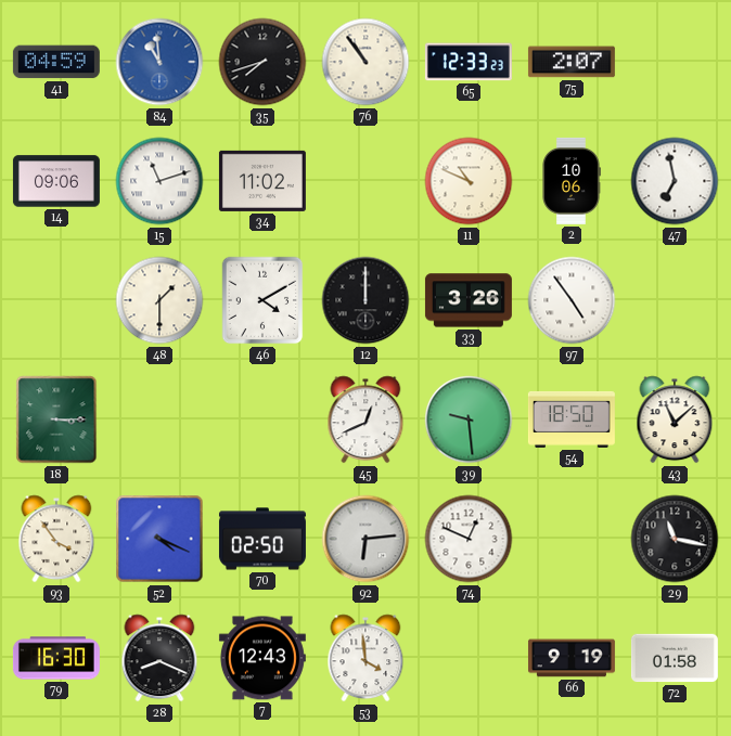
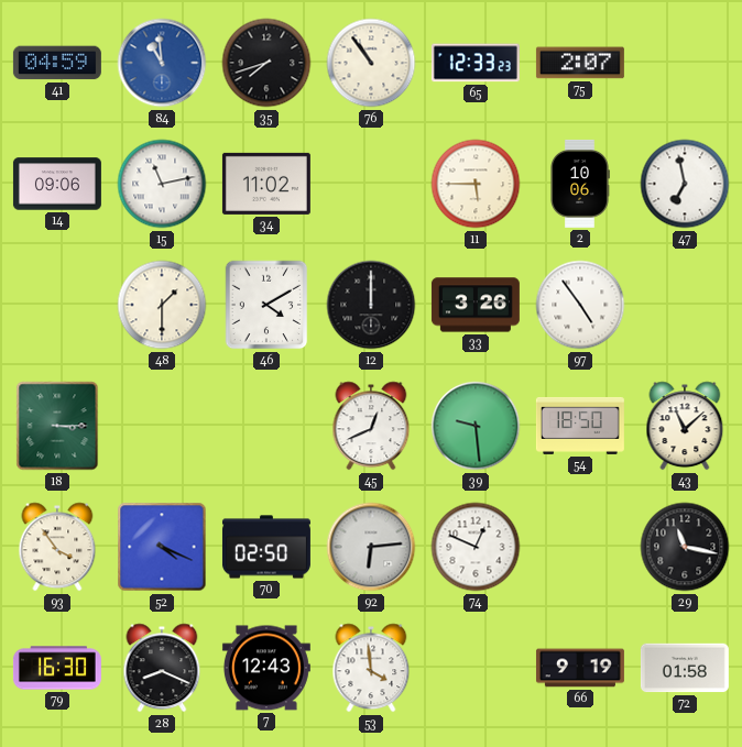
15: 11:12 -> 11:13
11: 10:49 -> 5:45
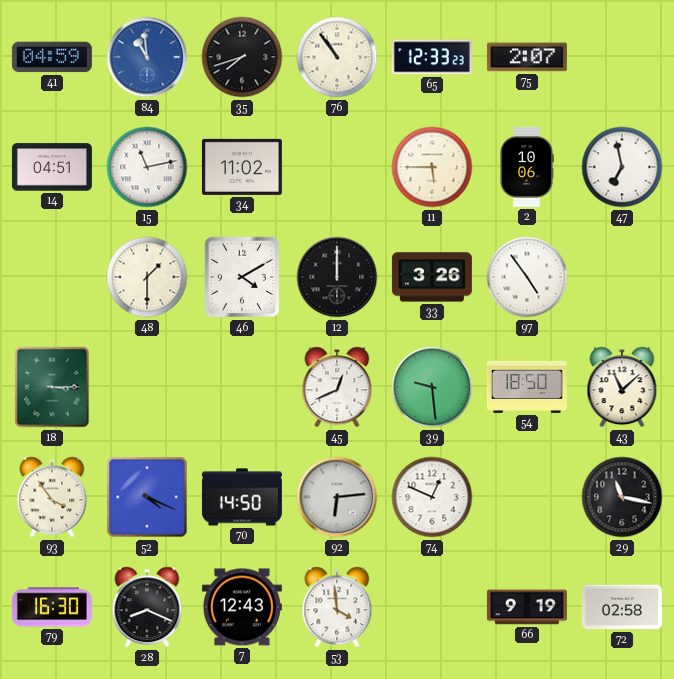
14: 09:06 -> 04:51
70: 02:50 -> 14:50
72: 01:58 -> 02:58
